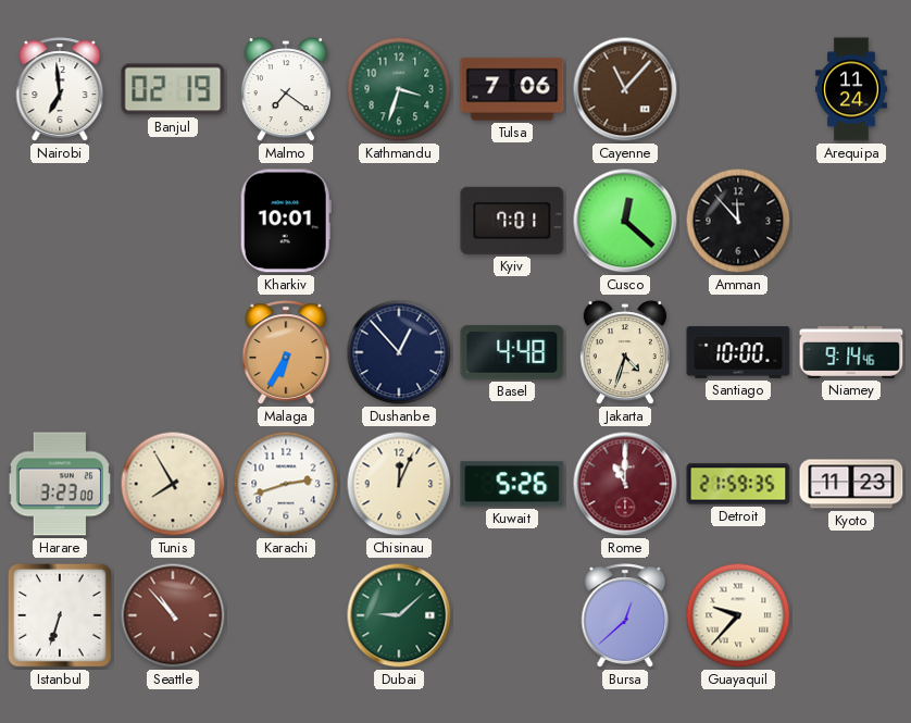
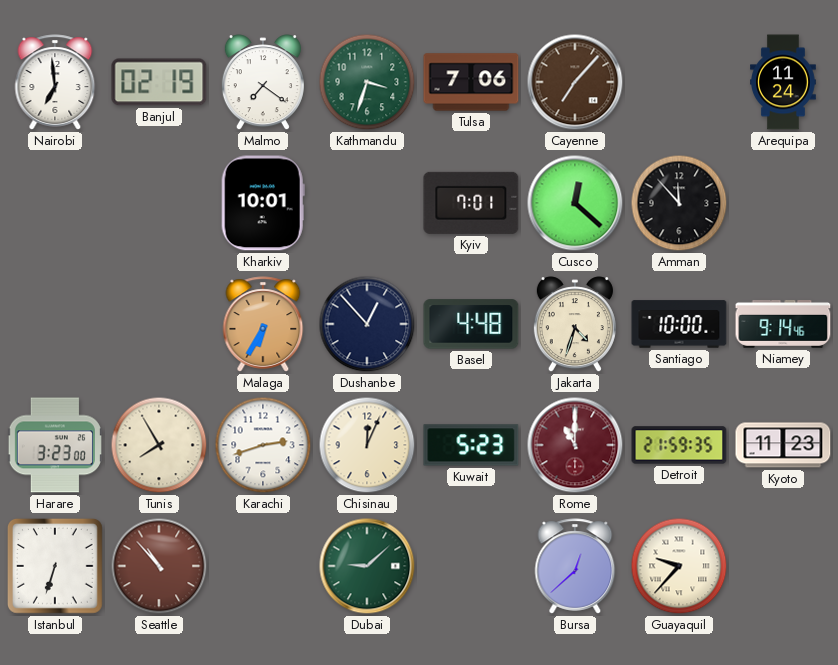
Cayenne: 11:07 -> 7:07
Kuwait: 5:26 -> 5:23
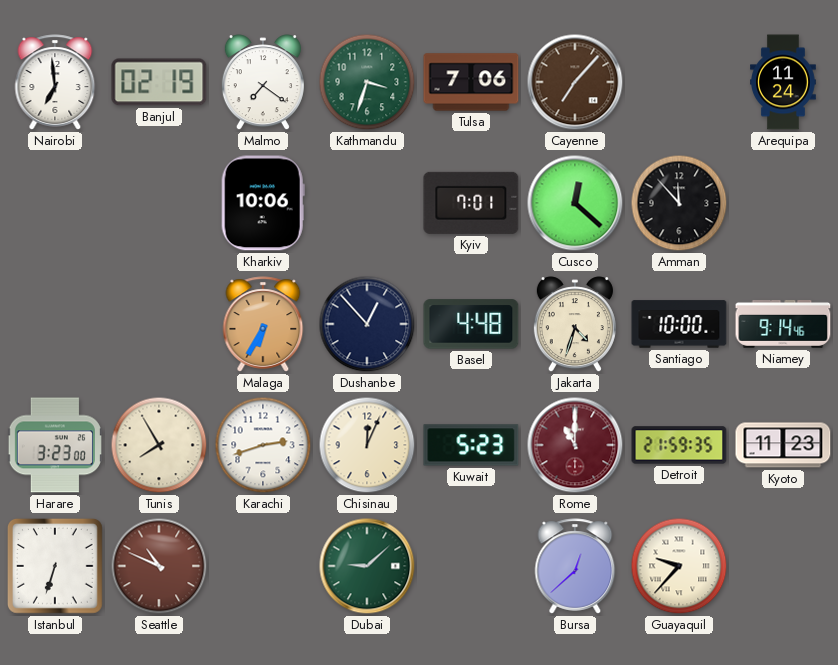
Kharkiv: 10:01 -> 10:06
Seattle: 10:53 -> 10:49
